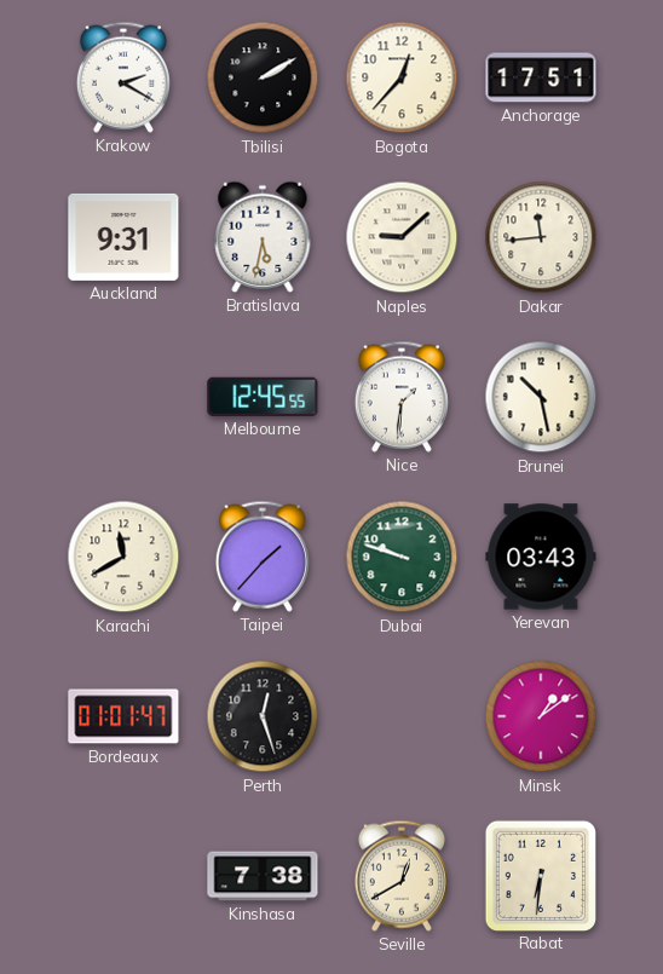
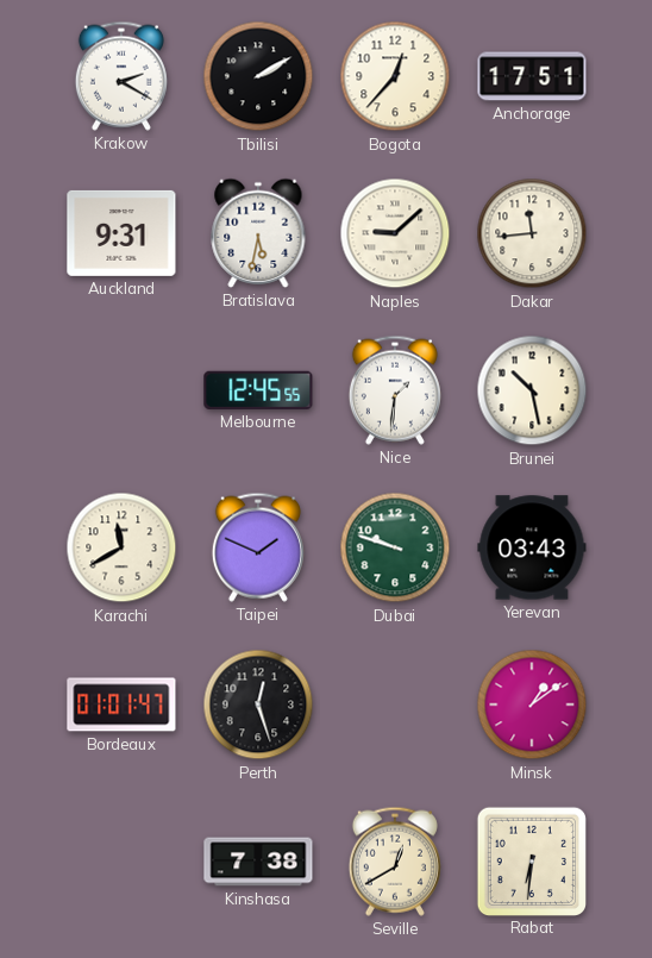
Taipei: 1:37 -> 1:49
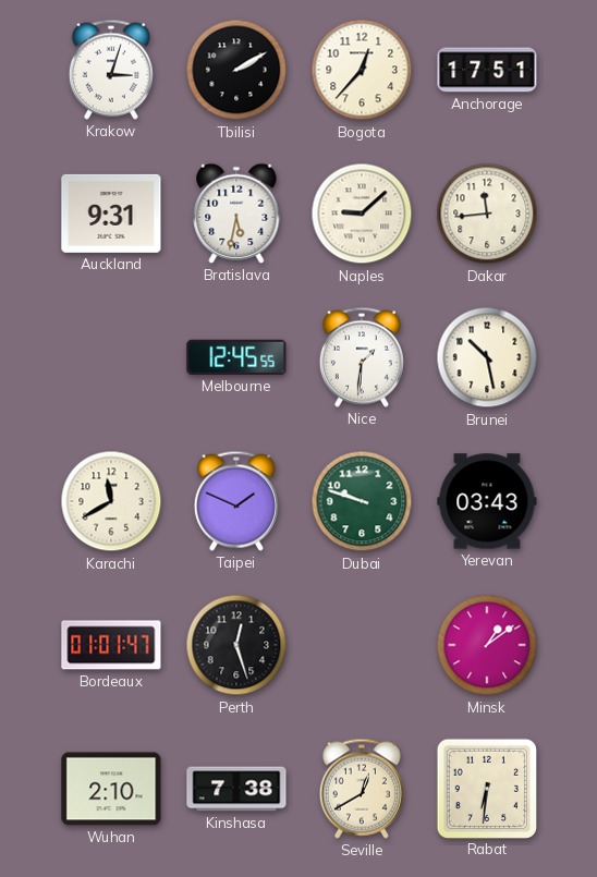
Krakow: 2:20 -> 3:03
Wuhan: none -> 2:10
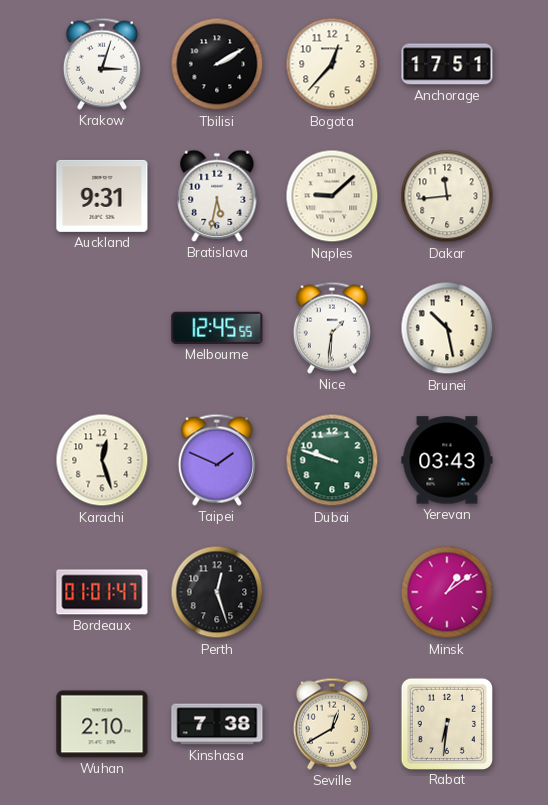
Karachi: 11:40 -> 12:27
